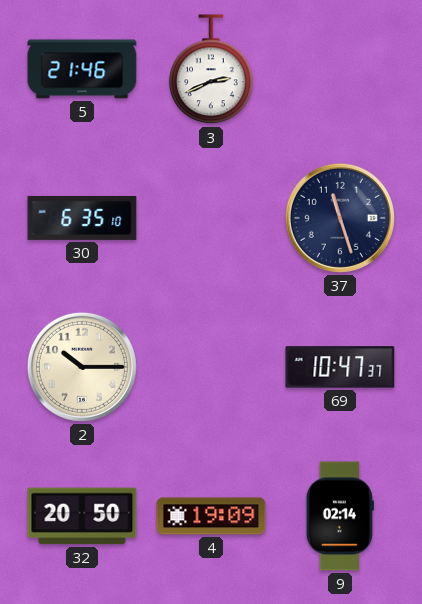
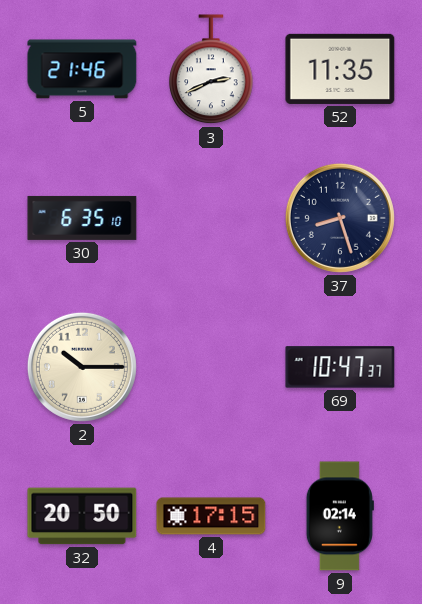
52: none -> 11:35
37: 11:27 -> 8:27
4: 19:09 -> 17:15
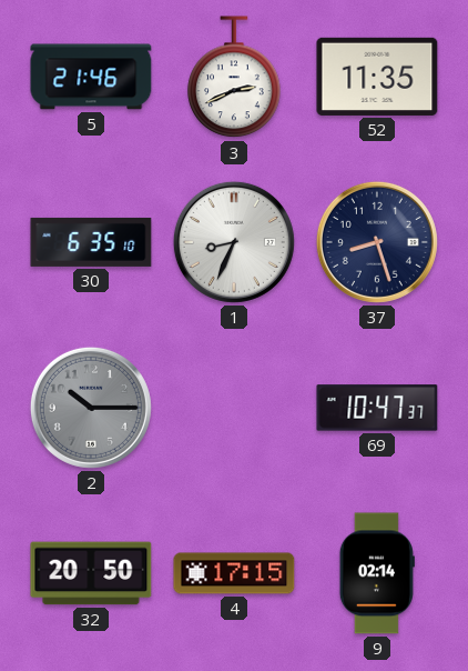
1: none -> 8:34
2 dial: cream -> grey
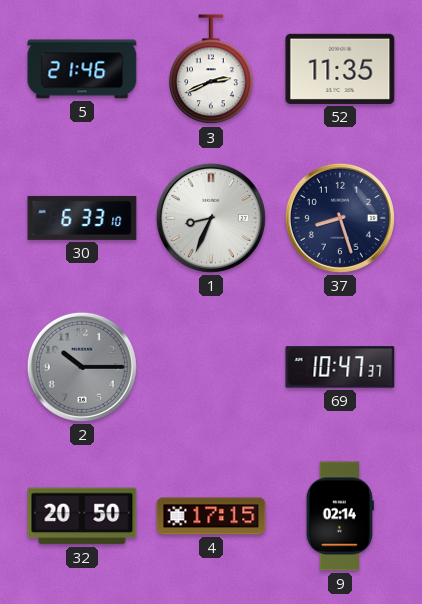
30: 6:35 -> 6:33
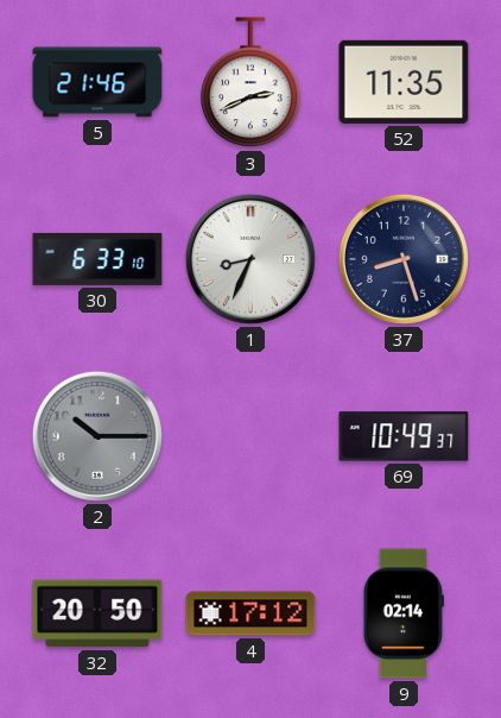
69: 10:47 -> 10:49
4: 17:15 -> 17:12
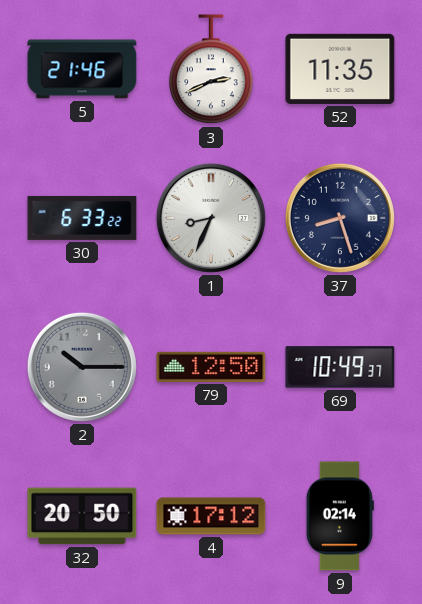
30: 6:33:10 -> 6:33:22
79: none -> 12:50
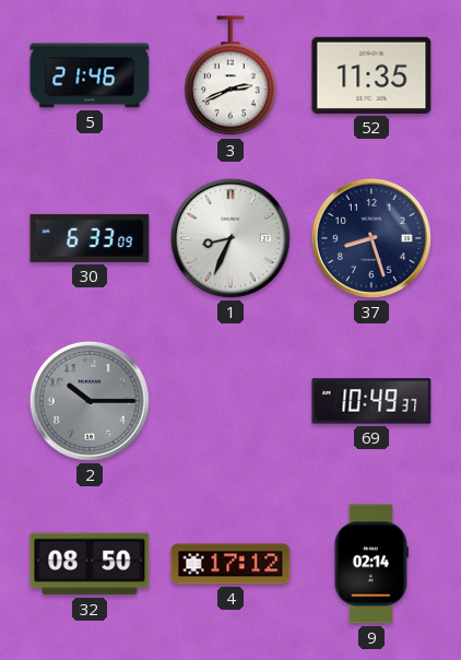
30: 6:33:22 -> 6:33:09
79: 12:50 -> none
32: 20:50 -> 08:50
